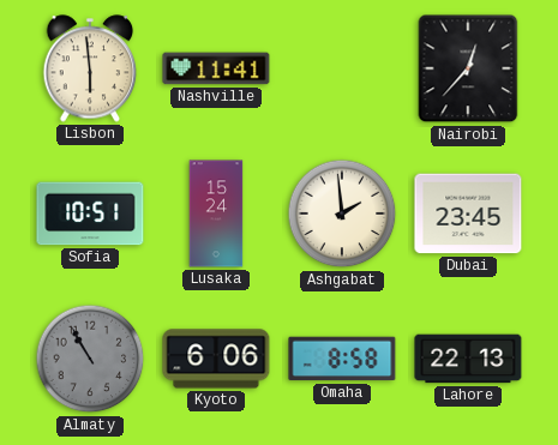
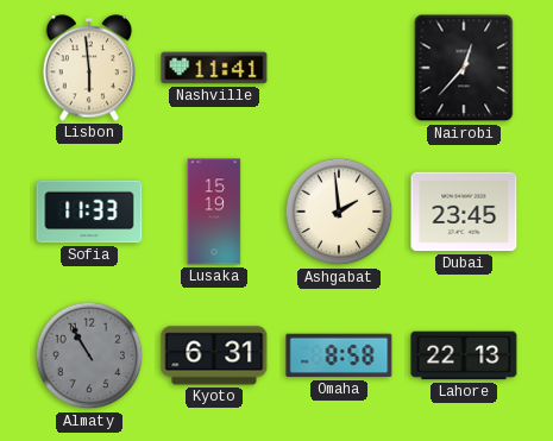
Sofia: 10:51 -> 11:33
Lusaka: 15:24 -> 15:19
Kyoto: 6:06 -> 6:31
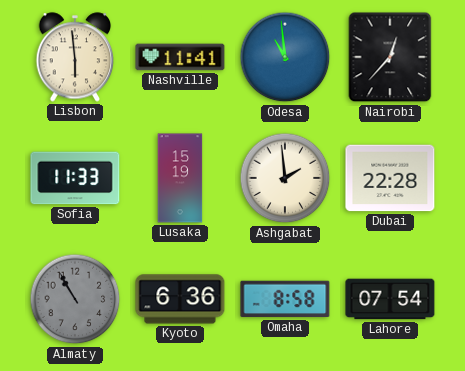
Odesa: none -> 10:59
Dubai: 23:45 -> 22:28
Kyoto: 6:31 -> 6:36
Lahore: 22:13 -> 07:54
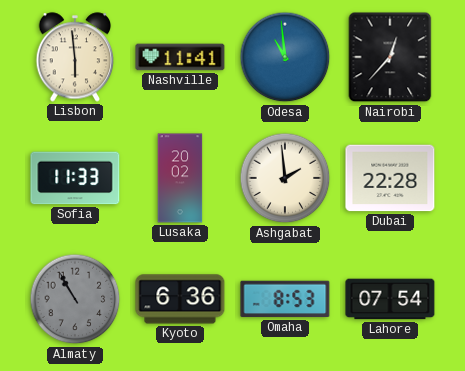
Lusaka: 15:19 -> 20:02
Omaha: 8:58 -> 8:53
